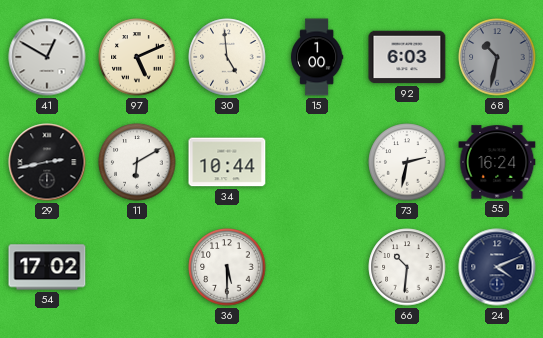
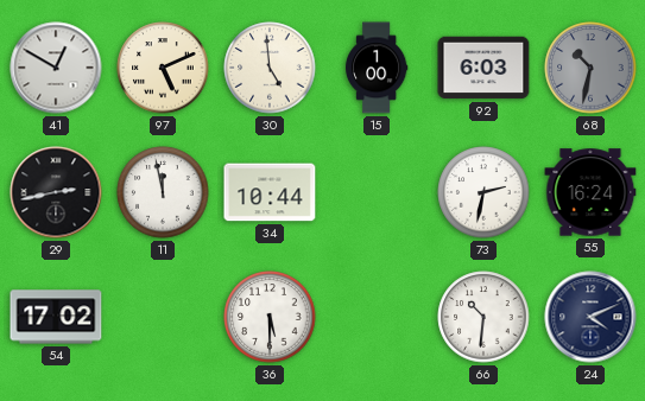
11: 6:10 -> 11:58
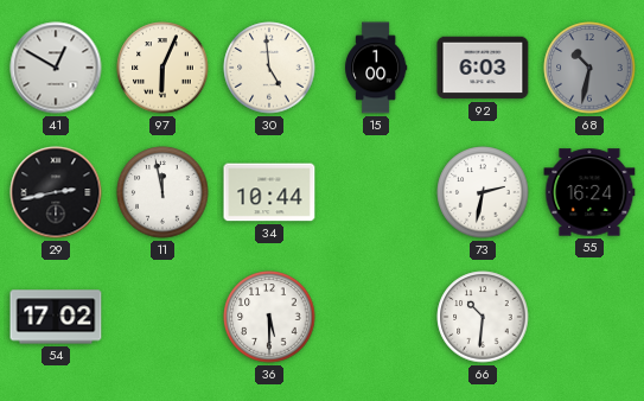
97: 5:11 -> 6:04
24: 4:11 -> none
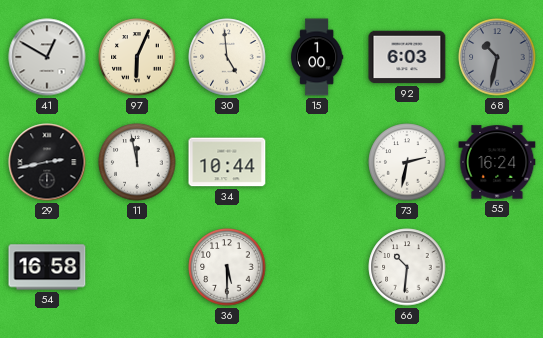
54: 17:02 -> 16:58
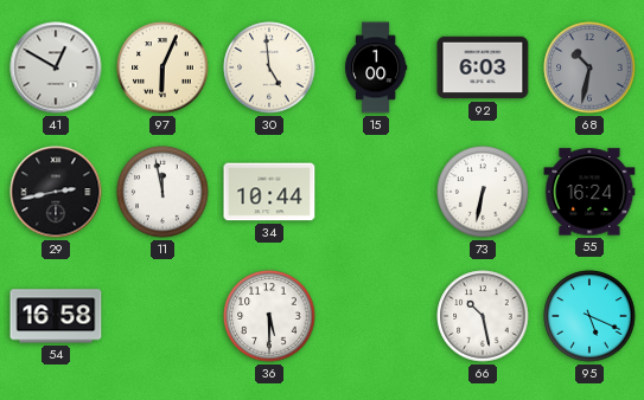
73: 2:32 -> 6:32
66: 10:31 -> 10:28
95: none -> 5:19
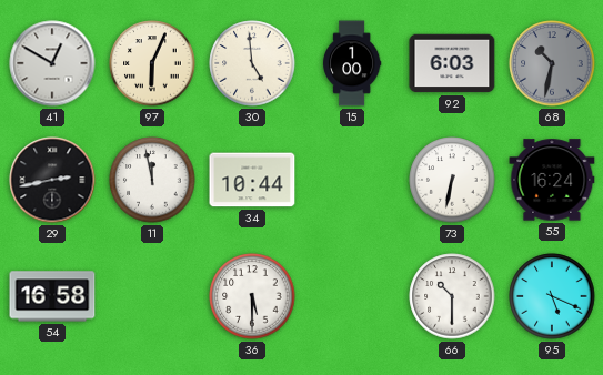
66: 10:28 -> 10:30
